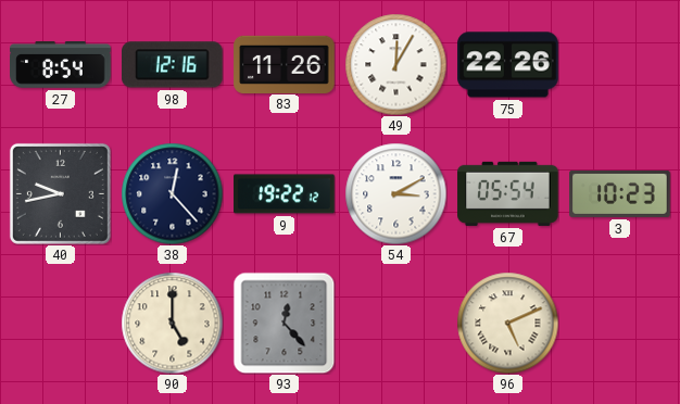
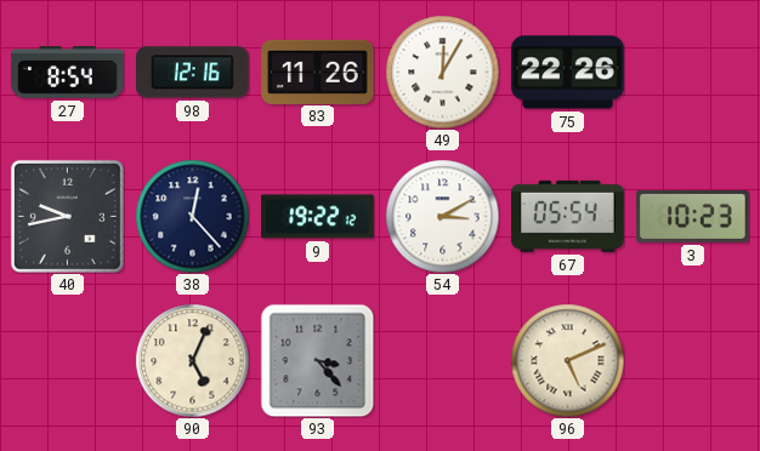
90: 5:00 -> 5:04
93: 12:23 -> 3:23
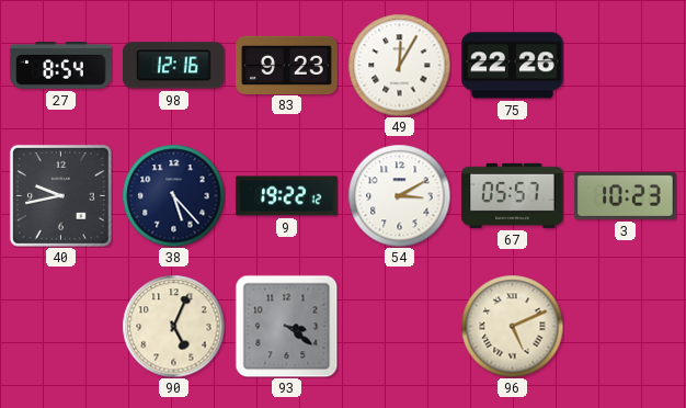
83: 11:26 -> 9:23
38: 12:23 -> 5:23
67: 05:54 -> 05:57
93: 3:23 -> 3:21
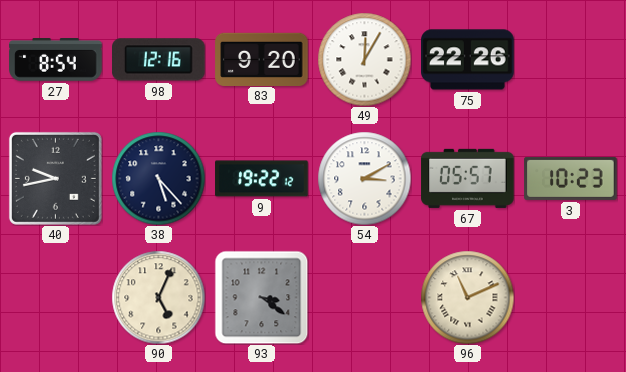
83: 9:23 -> 9:20
96: 5:11 -> 11:11
